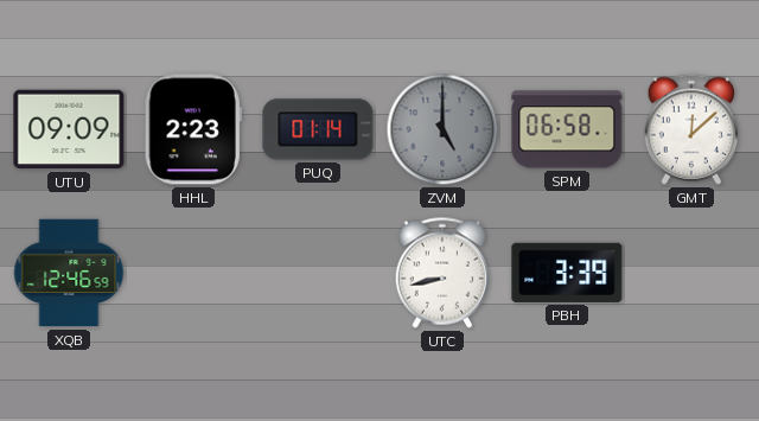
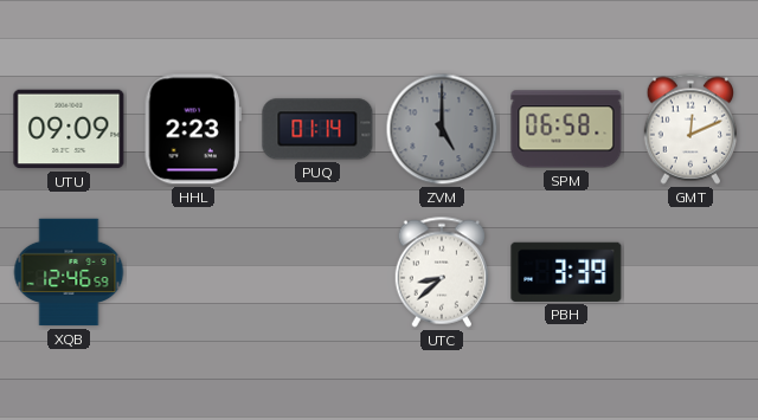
GMT: 12:08 -> 12:11
UTC: 8:43 -> 8:38
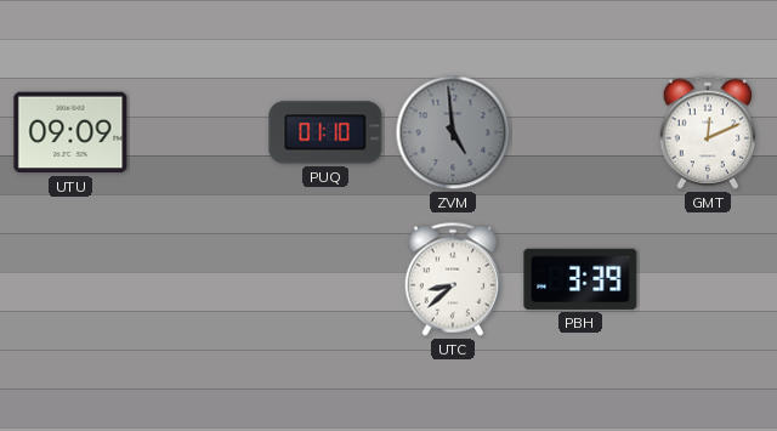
HHL: 2:23 -> none
PUQ: 01:14 -> 01:10
ZVM: 5:00 -> 4:59
SPM: 06:58 -> none
XQB: 12:46 -> none
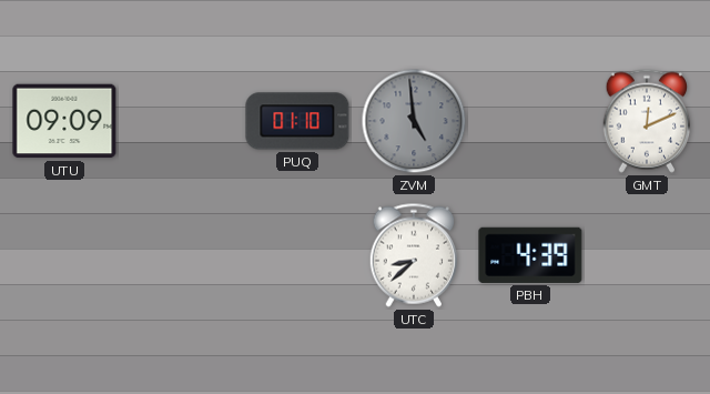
PBH: 3:39 -> 4:39
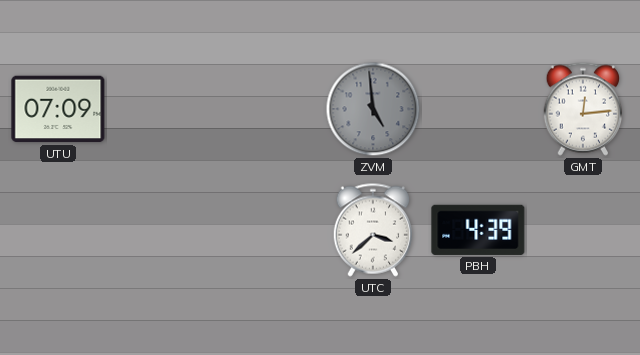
UTU: 09:09 -> 07:09
PUQ: 01:10 -> none
GMT: 12:11 -> 12:14
UTC: 8:38 -> 3:38
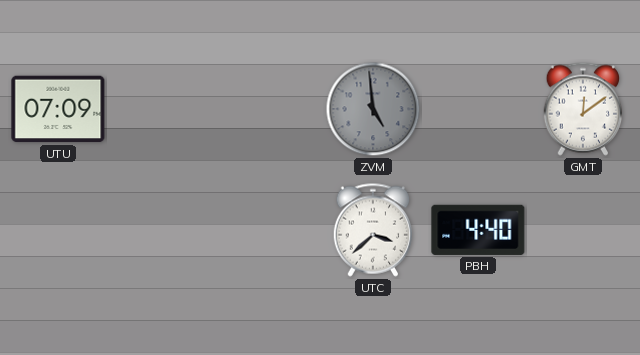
GMT: 12:14 -> 12:09
PBH: 4:39 -> 4:40
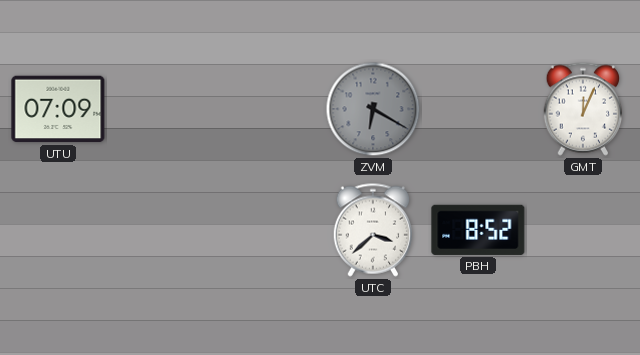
ZVM: 4:59 -> 6:20
GMT: 12:09 -> 12:04
PBH: 4:40 -> 8:52
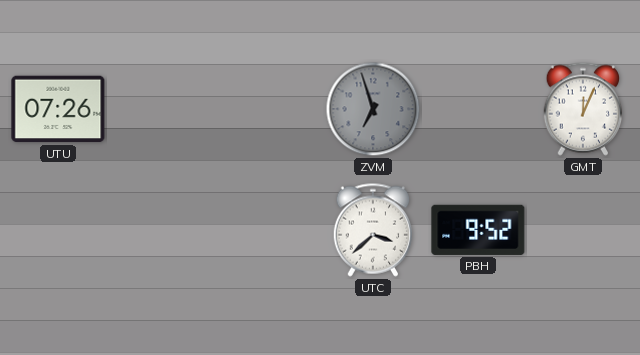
UTU: 07:09 -> 07:26
ZVM: 6:20 -> 6:57
PBH: 8:52 -> 9:52
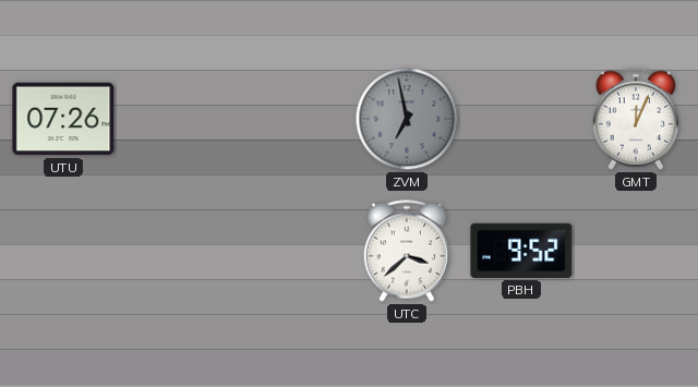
ZVM: 6:57 -> 6:58
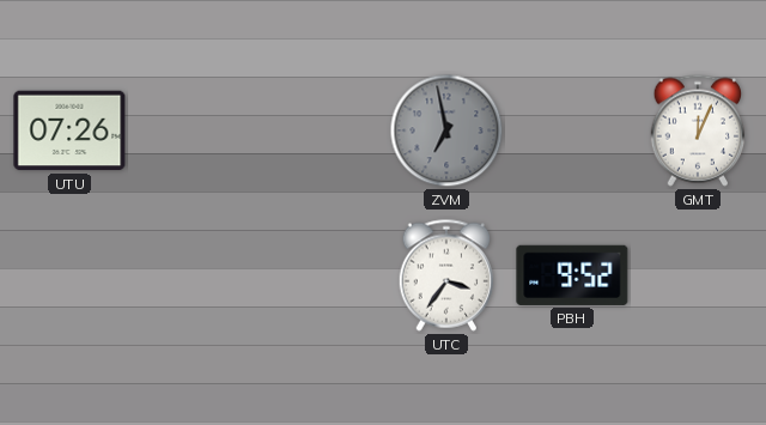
UTC: 3:38 -> 3:36
